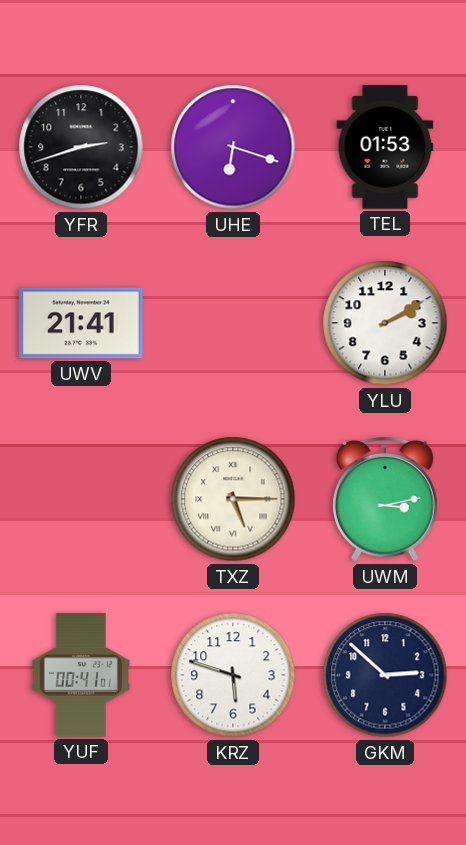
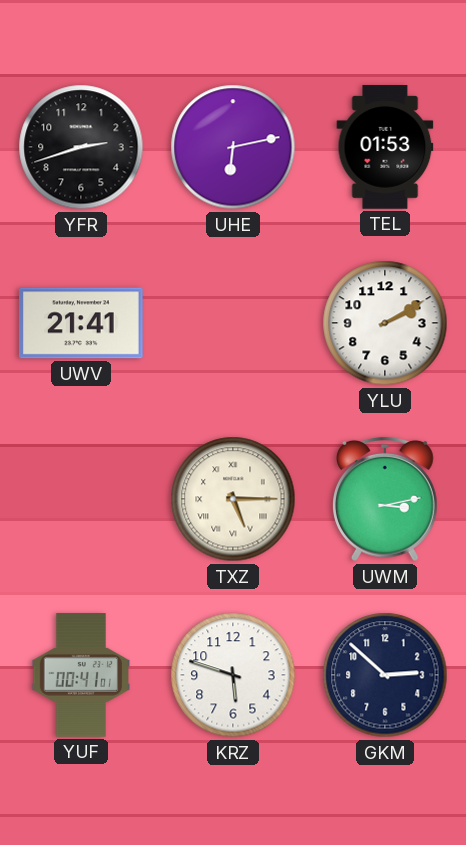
UHE: 6:18 -> 6:13
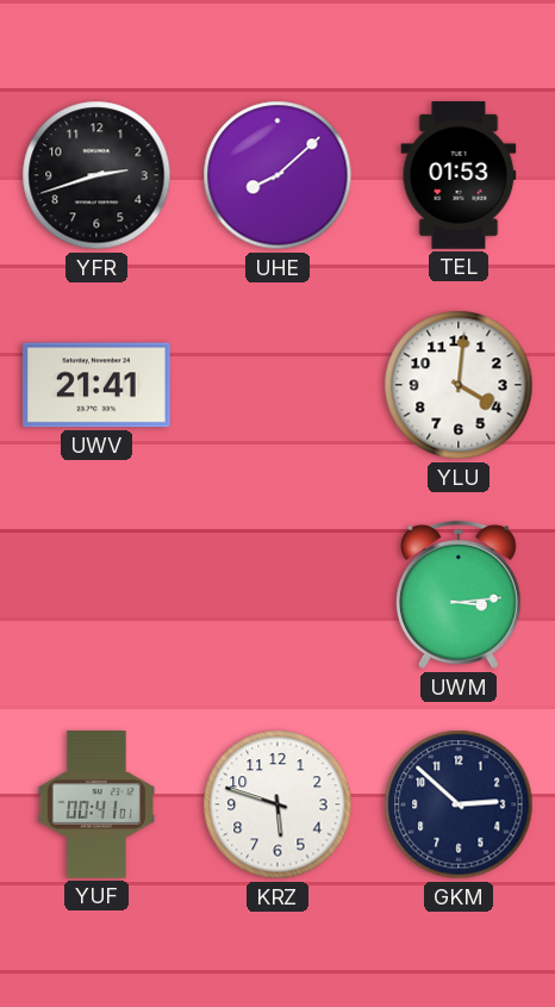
UHE: 6:13 -> 8:08
YLU: 2:10 -> 4:01
TXZ: 5:15 -> none
UWM: 3:13 -> 3:14
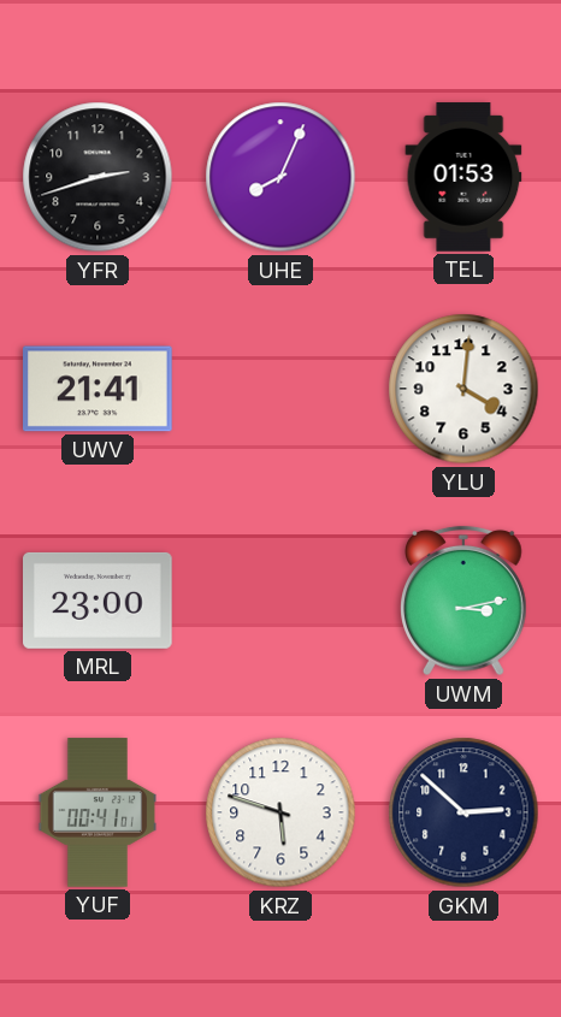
UHE: 8:08 -> 8:04
MRL: none -> 23:00
UWM: 3:14 -> 3:13
